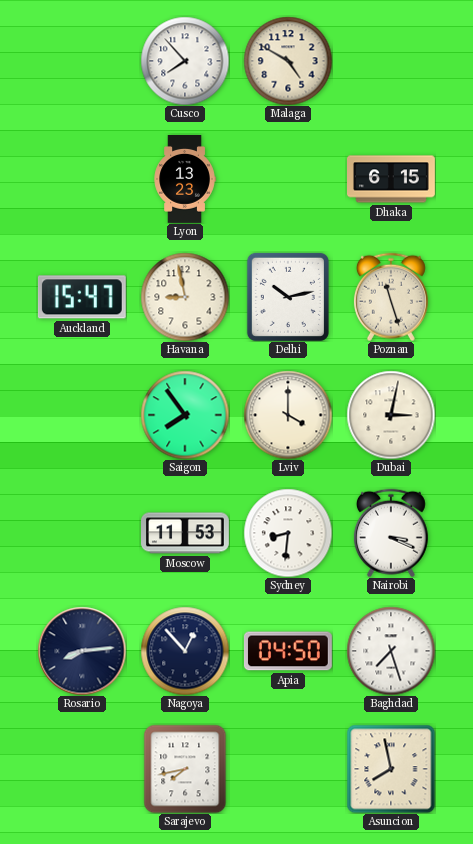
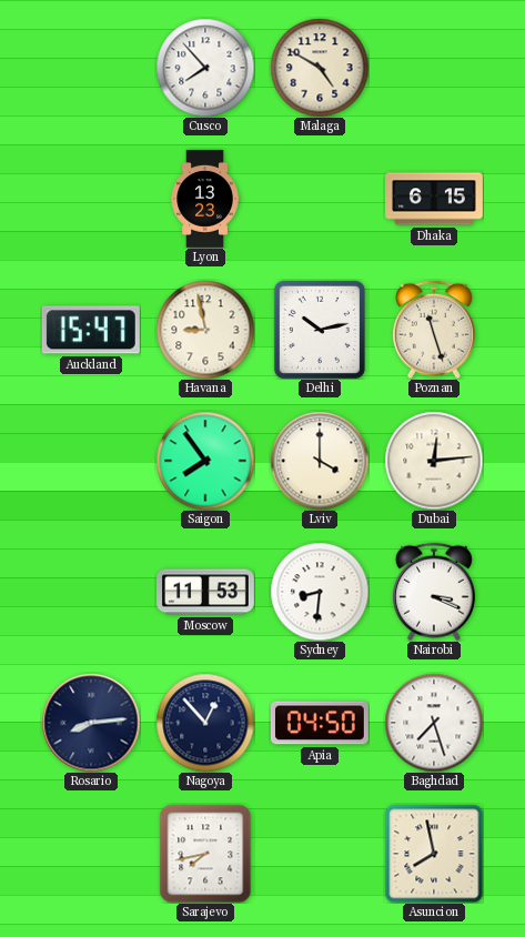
Dubai: 3:02 -> 12:14
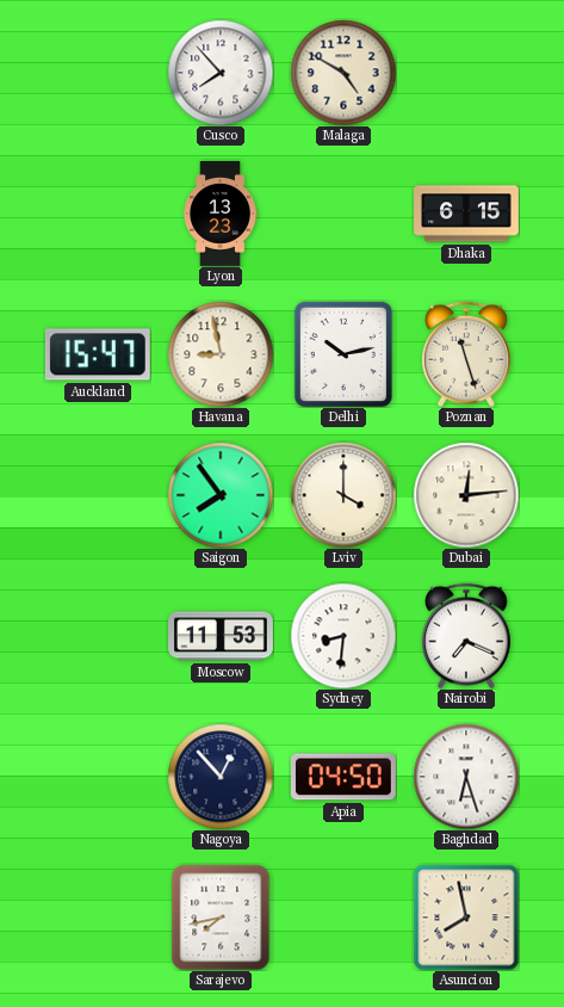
Nairobi: 3:19 -> 7:19
Rosario: 8:14 -> none
Baghdad: 7:27 -> 6:27
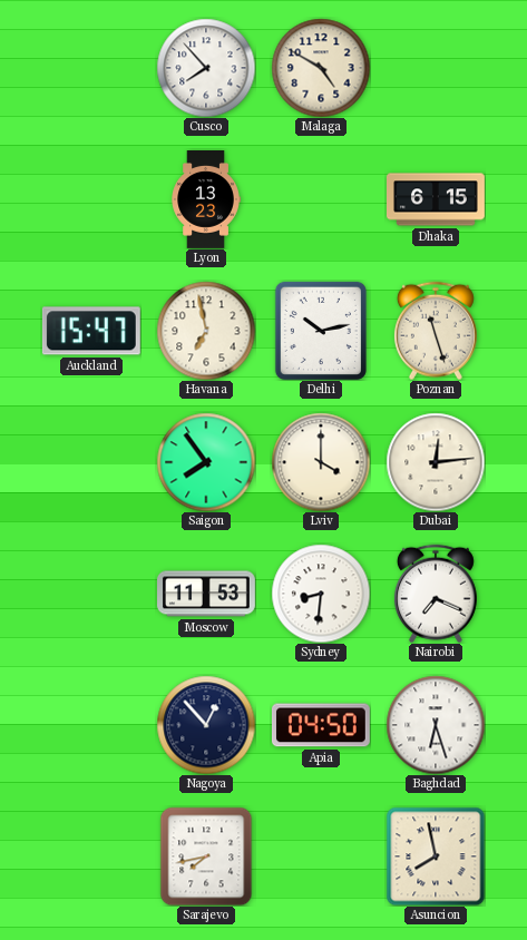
Havana: 8:58 -> 6:58
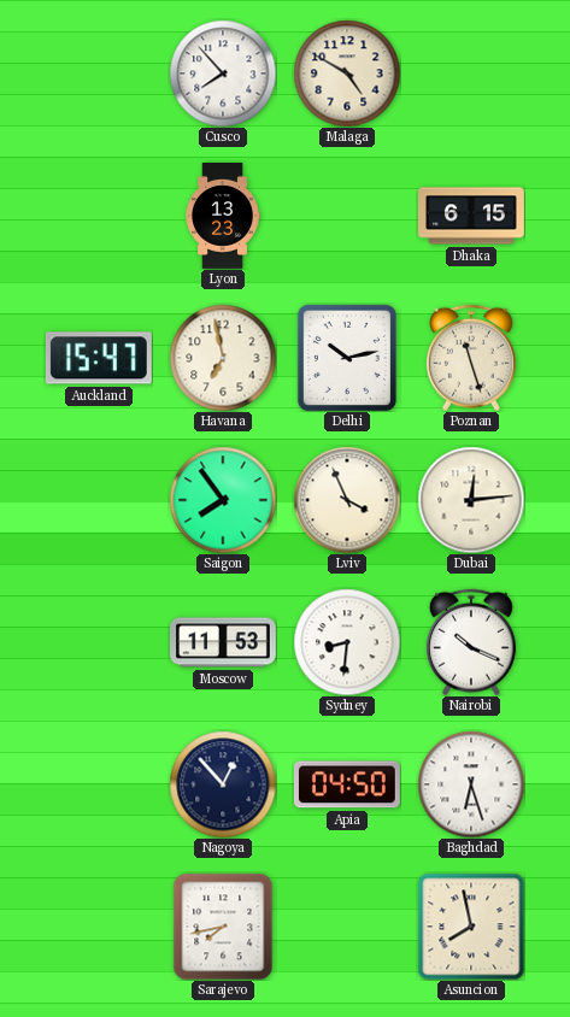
Lviv: 4:00 -> 3:56
Nairobi: 7:19 -> 10:19
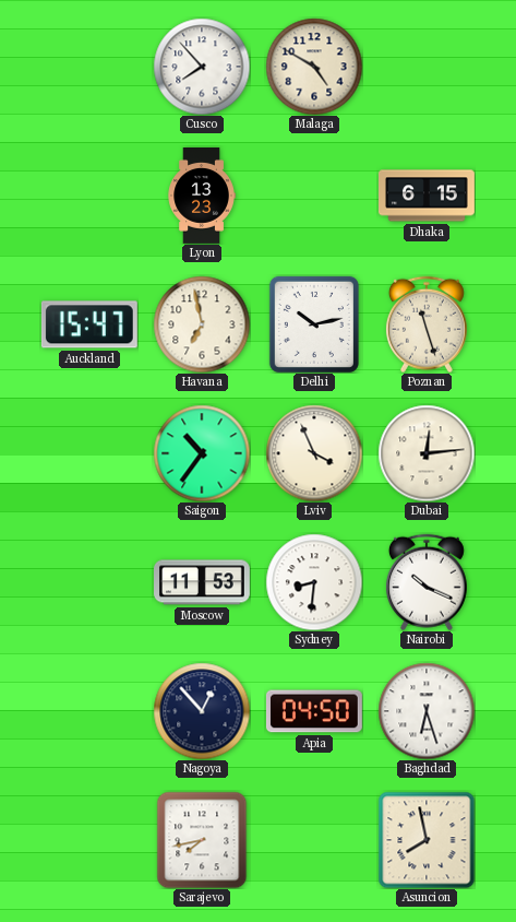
Saigon: 7:54 -> 10:36
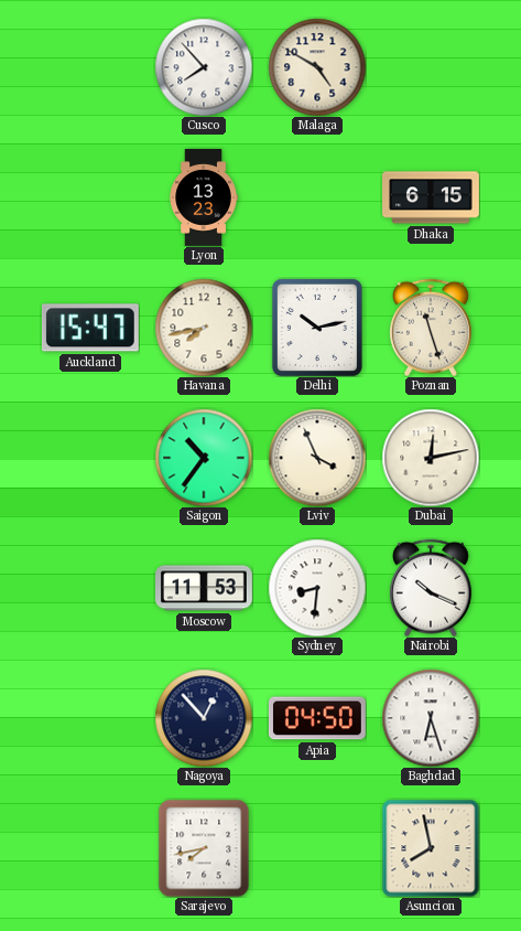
Havana: 6:58 -> 7:43
Dubai: 12:14 -> 12:13
